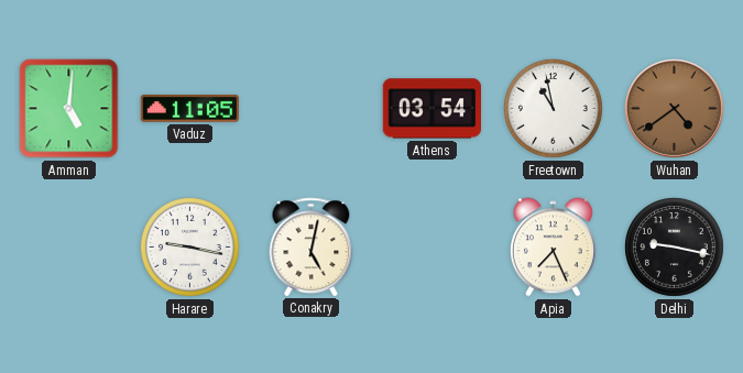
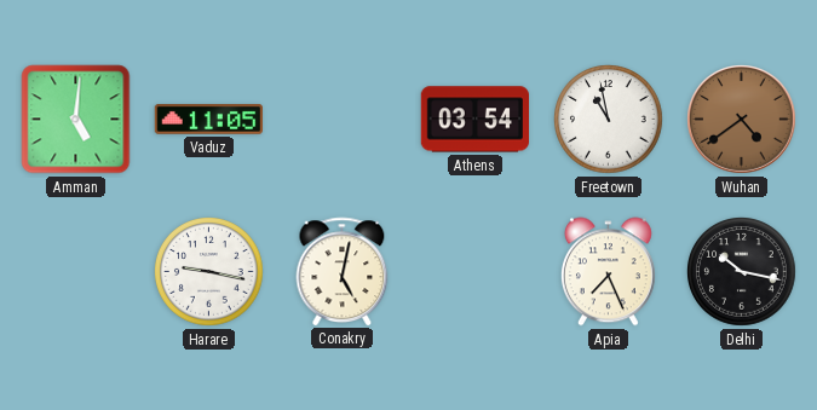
Delhi: 9:17 -> 10:17
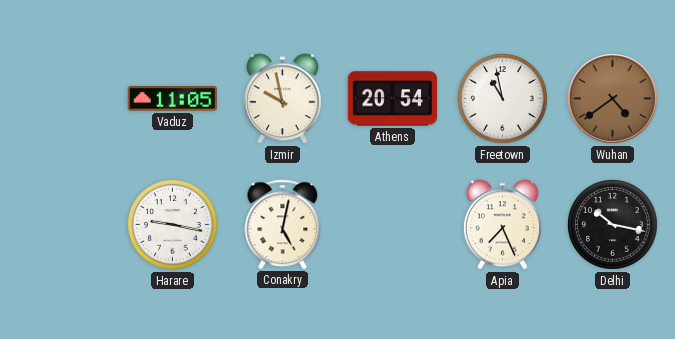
Amman: 5:01 -> none
Izmir: none -> 9:58
Athens: 03:54 -> 20:54
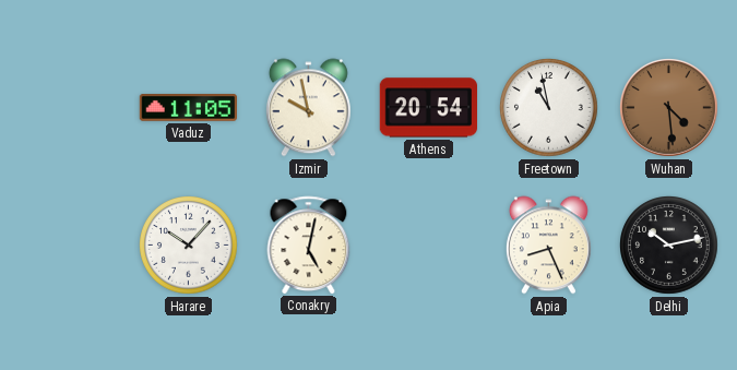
Wuhan: 4:39 -> 4:29
Harare: 9:17 -> 10:07
Apia: 7:26 -> 8:26
Delhi: 10:17 -> 10:13
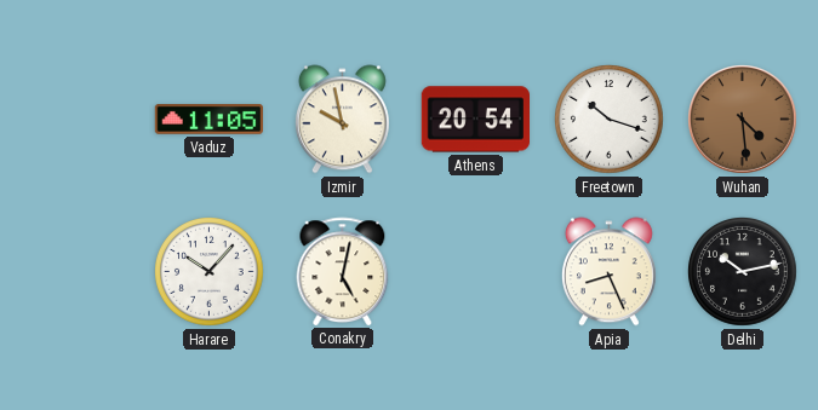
Freetown: 10:58 -> 10:18
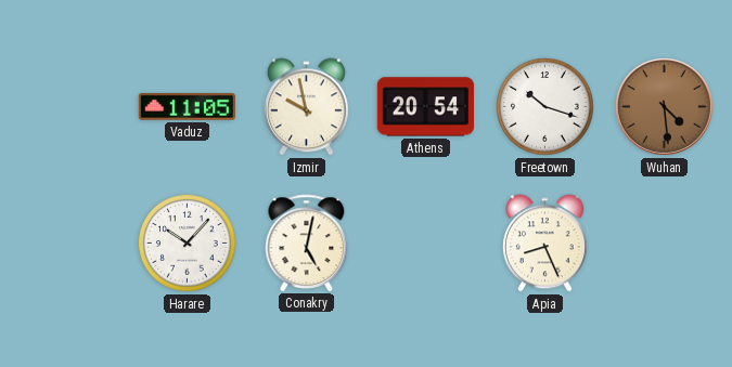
Delhi: 10:13 -> none
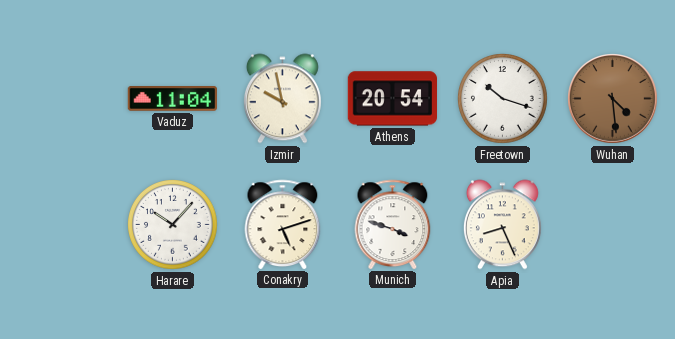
Vaduz: 11:05 -> 11:04
Conakry: 5:02 -> 5:12
Munich: none -> 3:48
